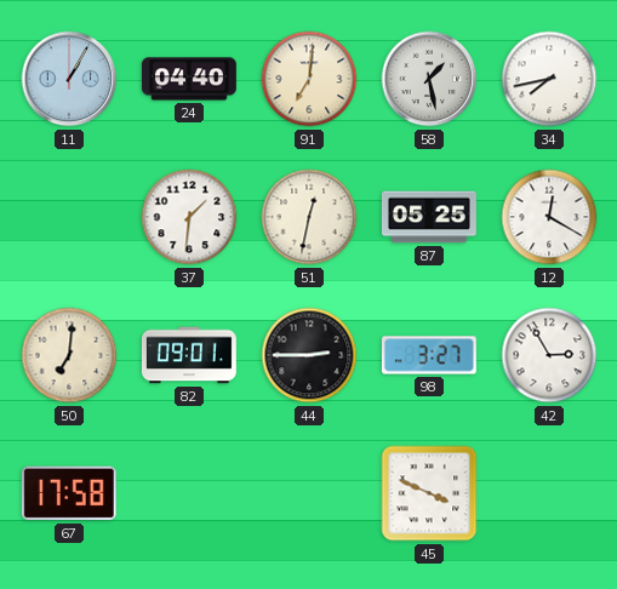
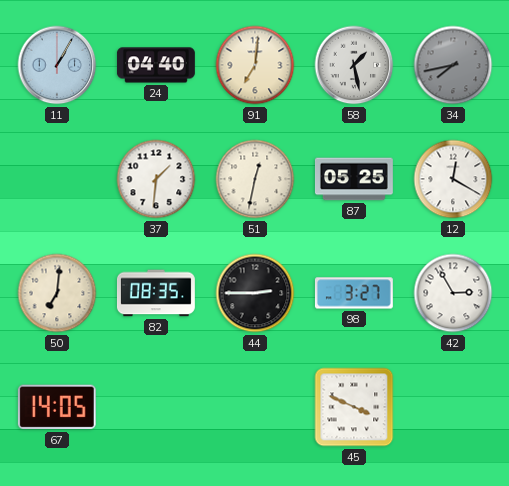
34 dial: white -> grey
82: 09:01 -> 08:35
67: 17:58 -> 14:05
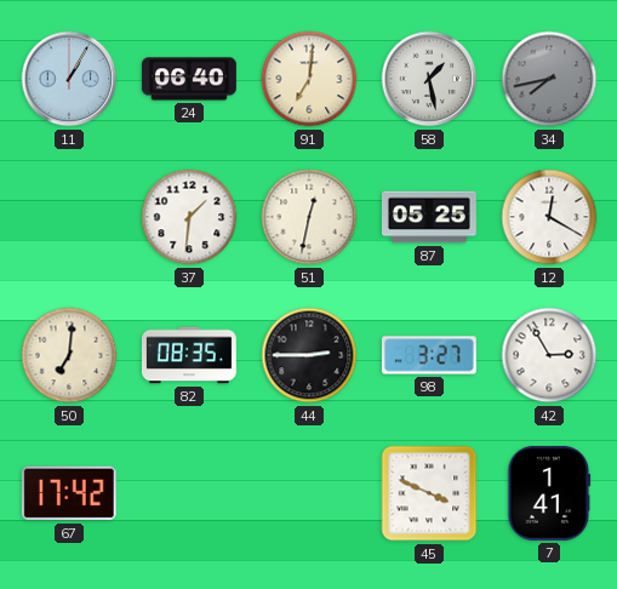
24: 04:40 -> 06:40
67: 14:05 -> 17:42
7: none -> 1:41
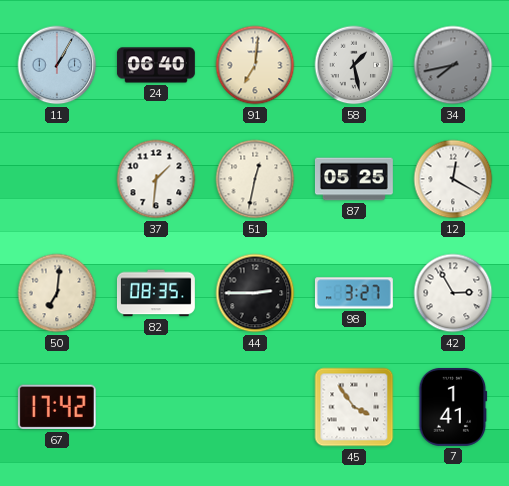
45: 3:49 -> 3:54
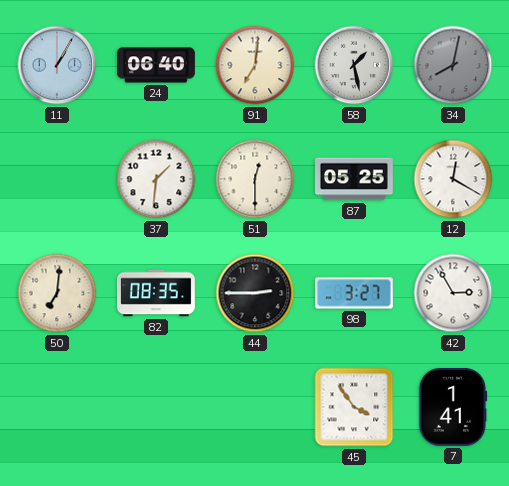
34: 7:43 -> 8:02
51: 12:32 -> 12:30
67: 17:42 -> none
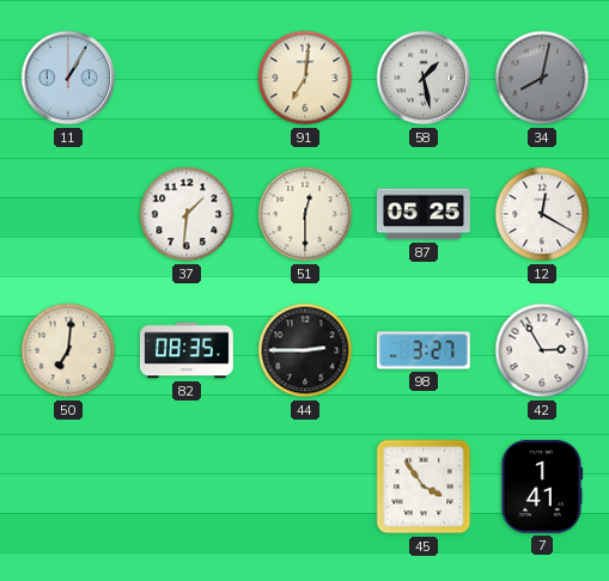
24: 06:40 -> none
